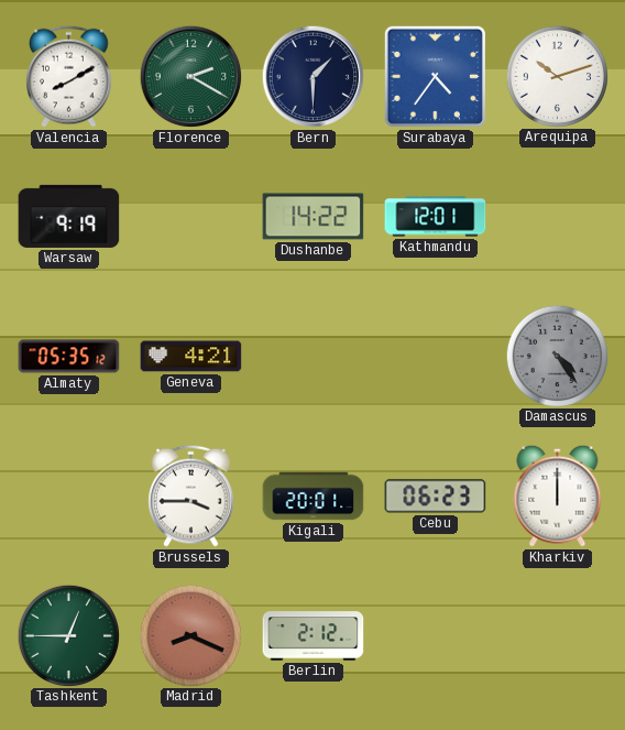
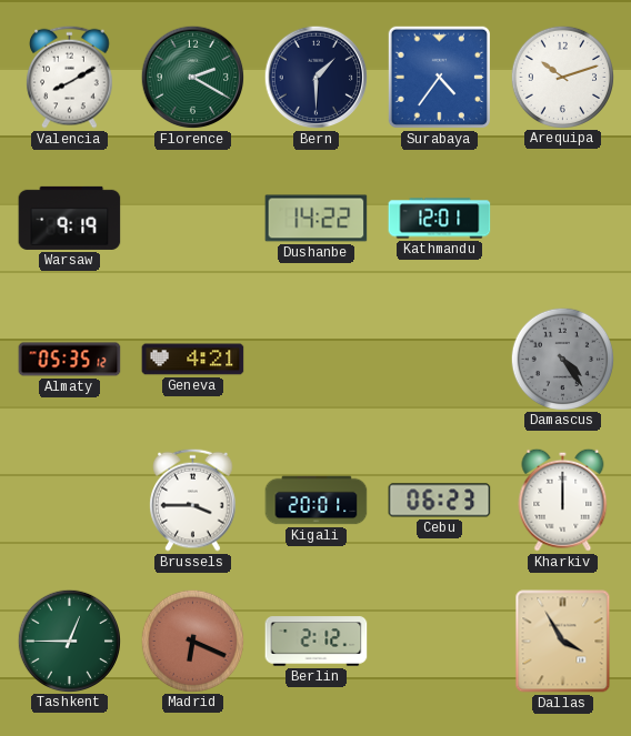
Madrid: 8:19 -> 6:19
Dallas: none -> 3:55
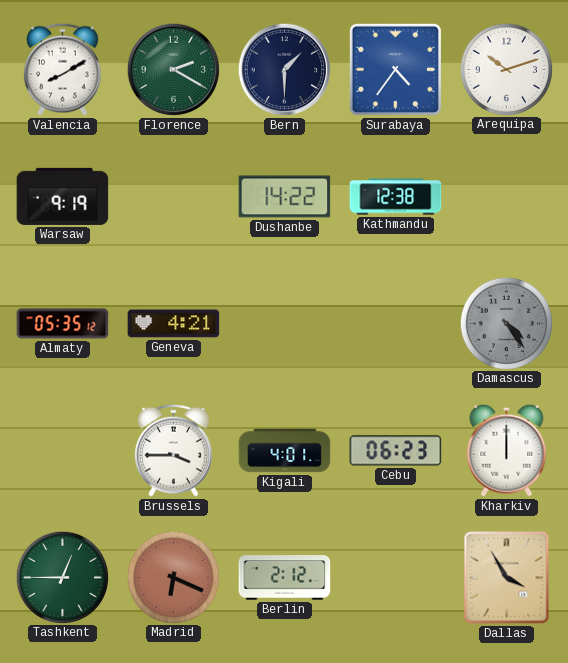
Kathmandu: 12:01 -> 12:38
Kigali: 20:01 -> 4:01
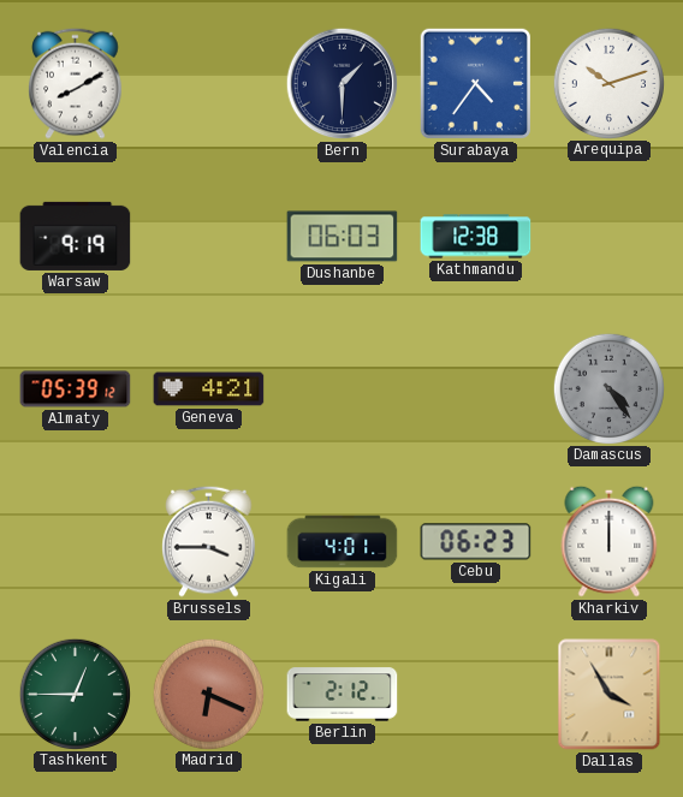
Florence: 2:20 -> none
Dushanbe: 14:22 -> 06:03
Almaty: 05:35 -> 05:39
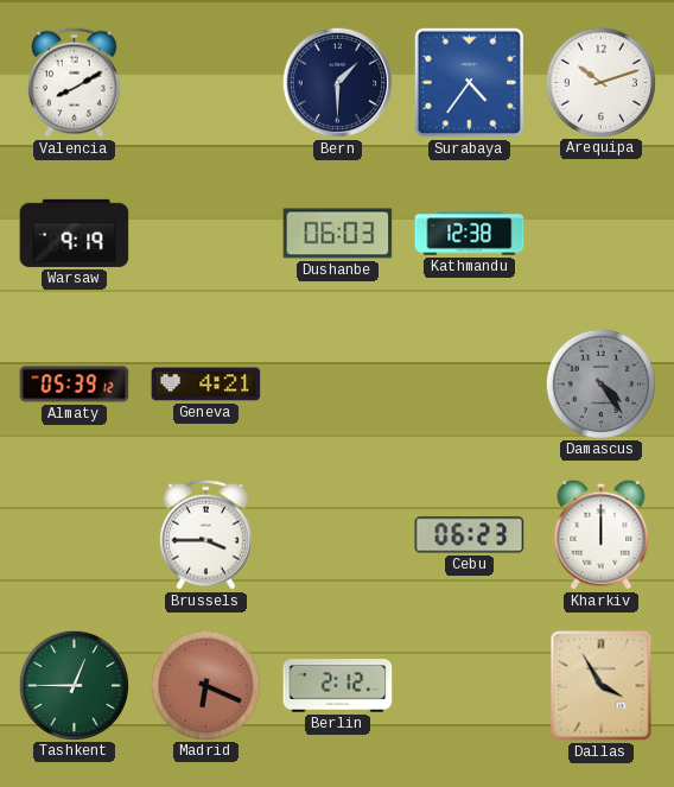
Kigali: 4:01 -> none
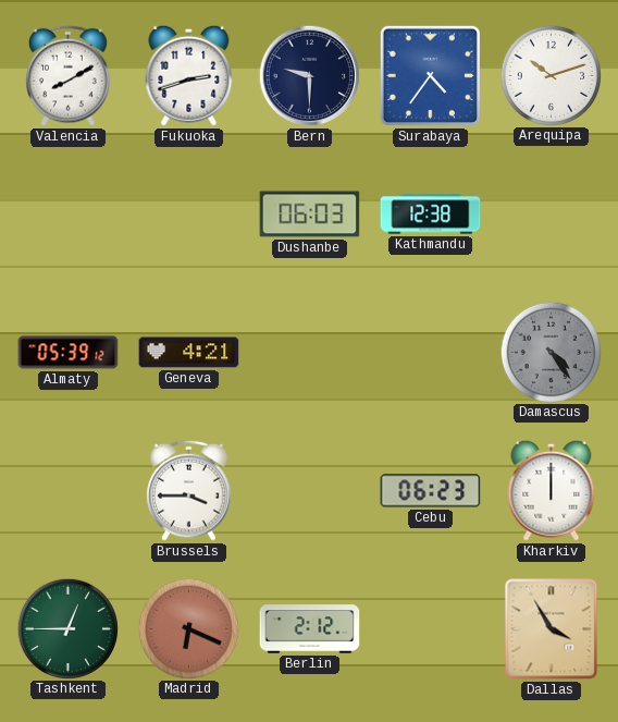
Fukuoka: none -> 2:42
Bern: 1:30 -> 9:30
Warsaw: 9:19 -> none
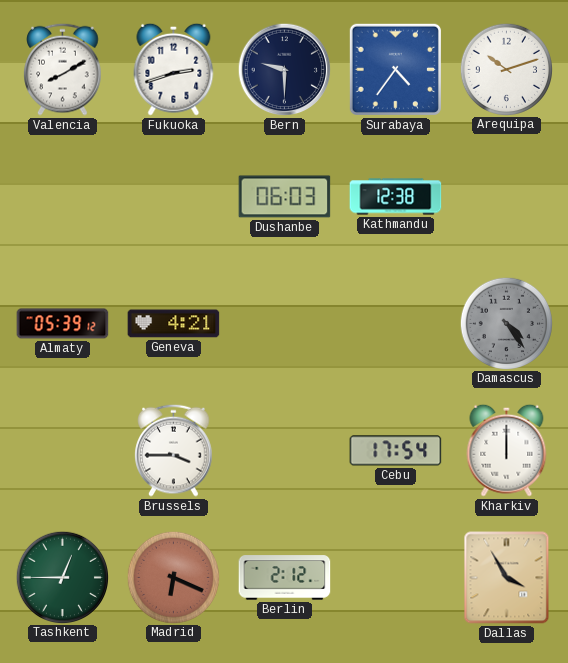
Cebu: 06:23 -> 17:54
